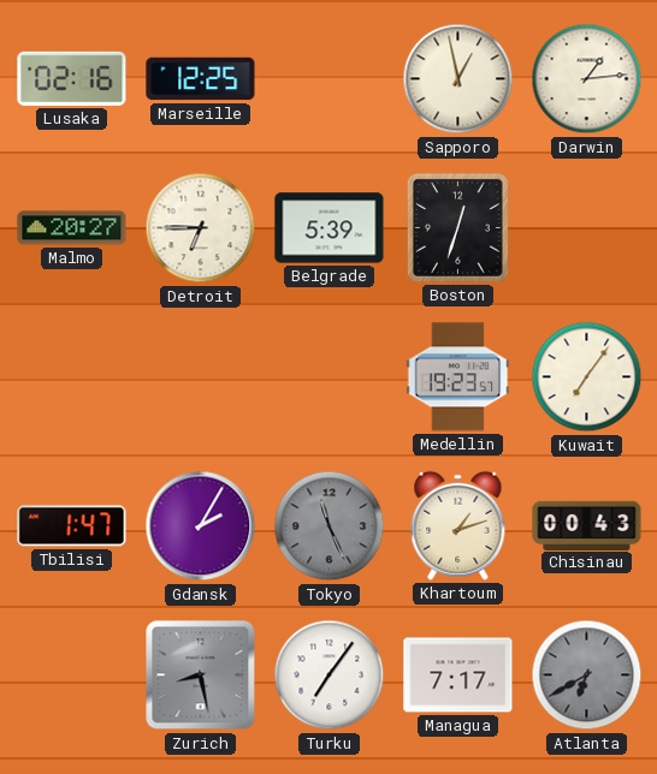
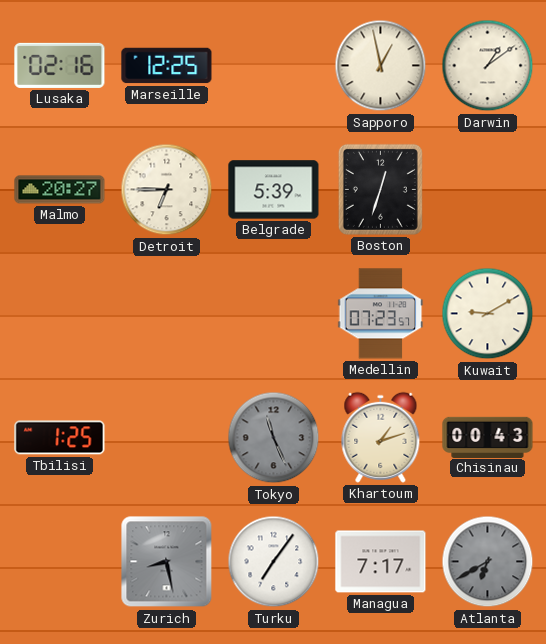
Darwin: 1:14 -> 1:09
Medellin: 19:23 -> 07:23
Kuwait: 7:06 -> 9:10
Tbilisi: 1:47 -> 1:25
Gdansk: 2:05 -> none
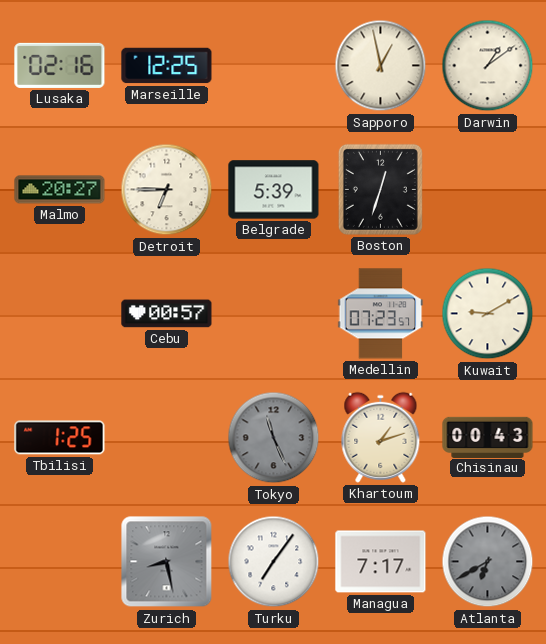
Cebu: none -> 00:57
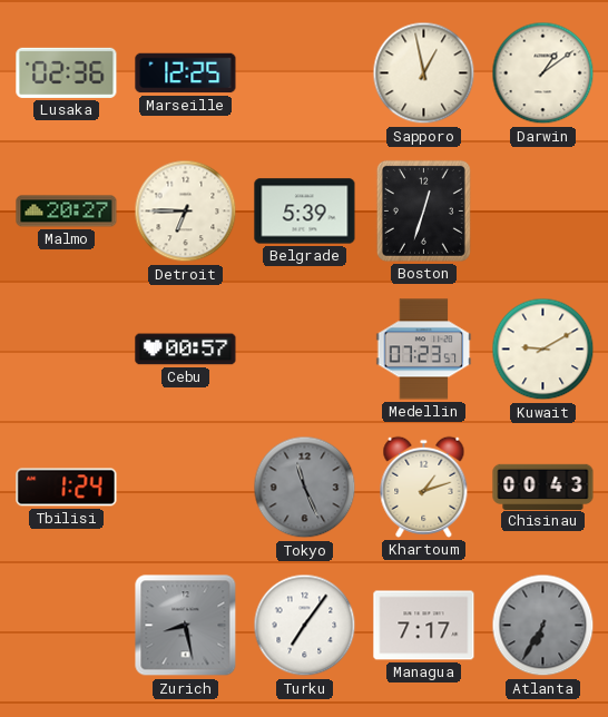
Lusaka: 02:16 -> 02:36
Tbilisi: 1:25 -> 1:24
Atlanta: 6:40 -> 6:35
